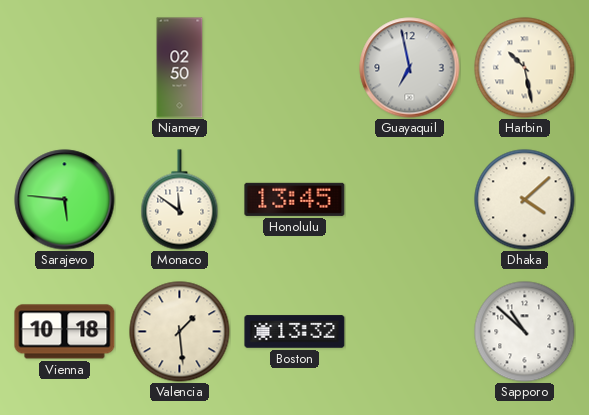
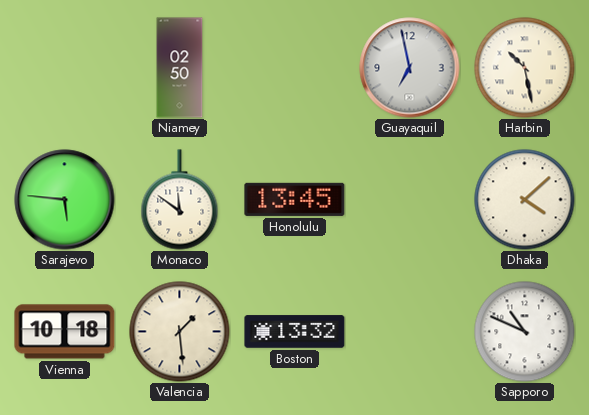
Sapporo: 10:52 -> 10:49
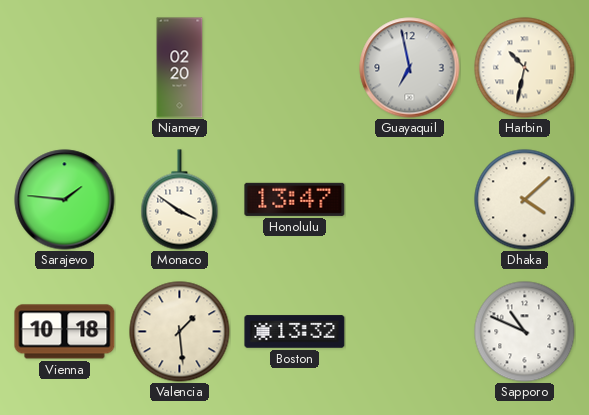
Niamey: 02:50 -> 02:20
Harbin: 10:28 -> 10:32
Sarajevo: 5:46 -> 1:46
Monaco: 11:51 -> 3:51
Honolulu: 13:45 -> 13:47
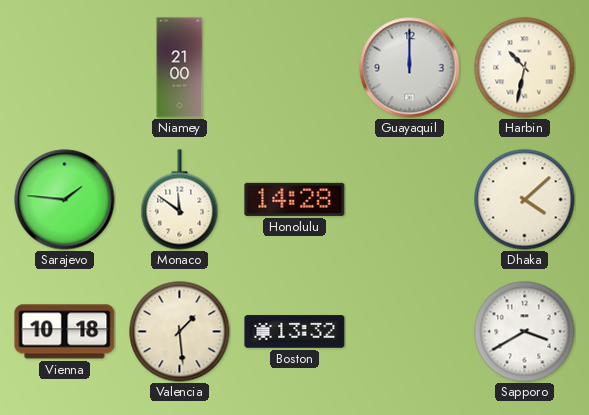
Niamey: 02:20 -> 21:00
Guayaquil: 6:58 -> 12:00
Monaco: 3:51 -> 11:51
Honolulu: 13:47 -> 14:28
Sapporo: 10:49 -> 3:40
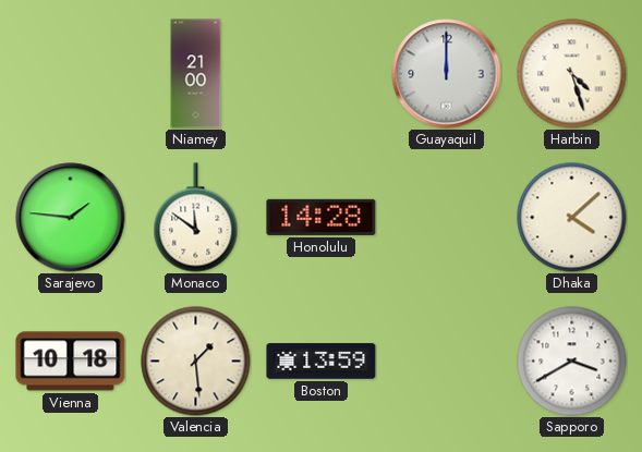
Harbin: 10:32 -> 4:27
Boston: 13:32 -> 13:59
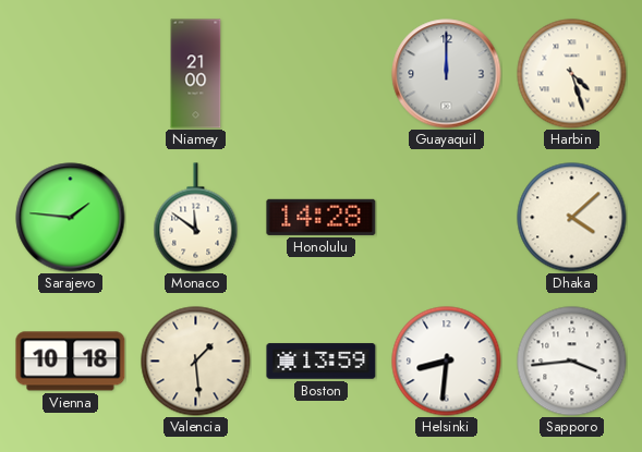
Helsinki: none -> 8:31
Sapporo: 3:40 -> 3:44
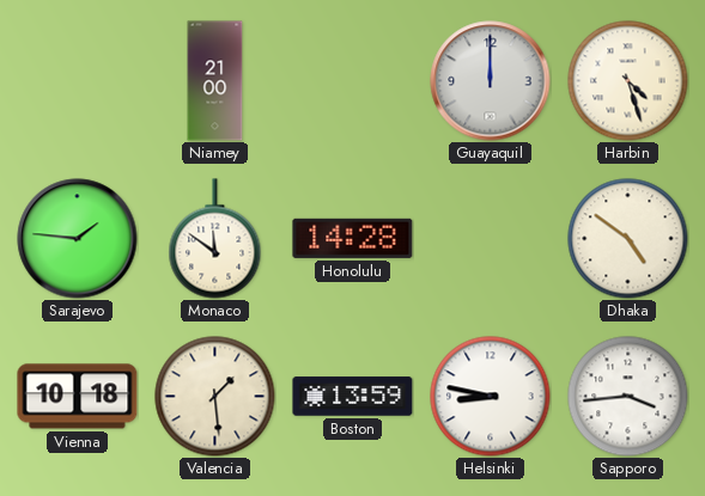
Dhaka: 4:08 -> 4:51
Helsinki: 8:31 -> 8:47
